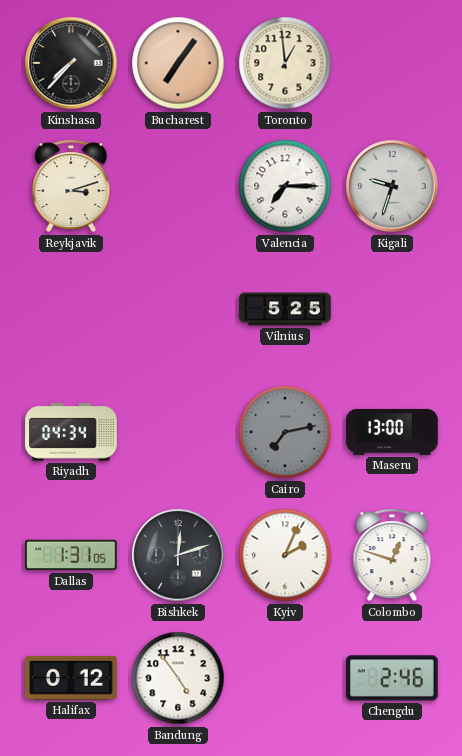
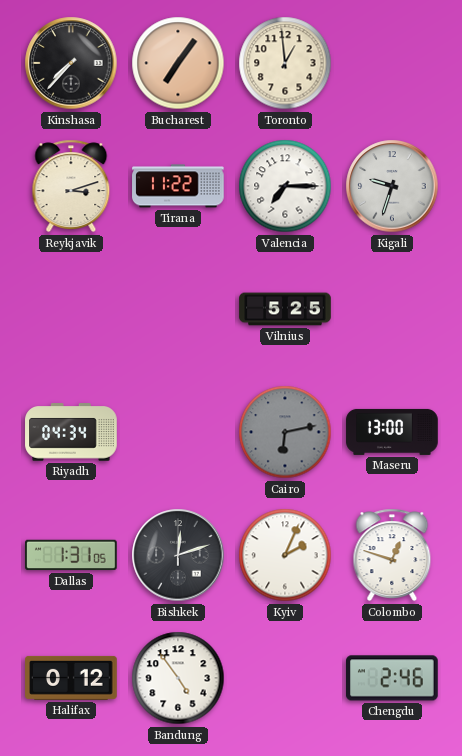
Tirana: none -> 11:22
Cairo: 7:13 -> 6:13
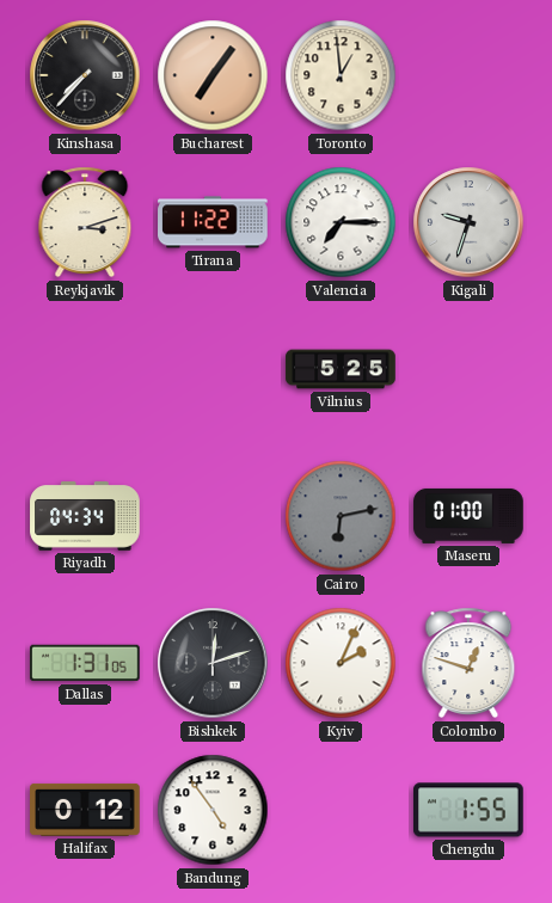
Maseru: 13:00 -> 01:00
Chengdu: 2:46 -> 1:55
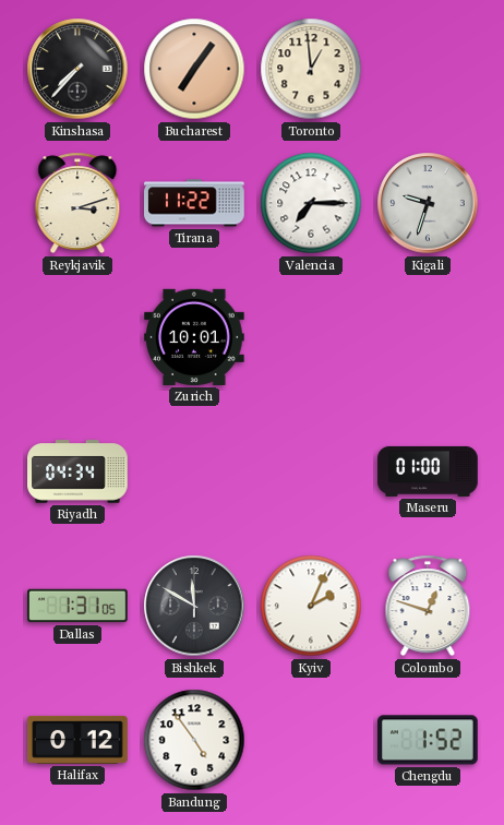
Zurich: none -> 10:01
Vilnius: 5:25 -> none
Cairo: 6:13 -> none
Bishkek: 12:12 -> 11:50
Chengdu: 1:55 -> 1:52
